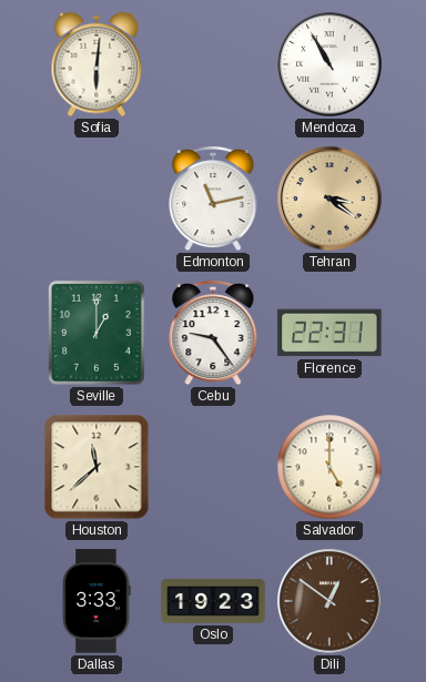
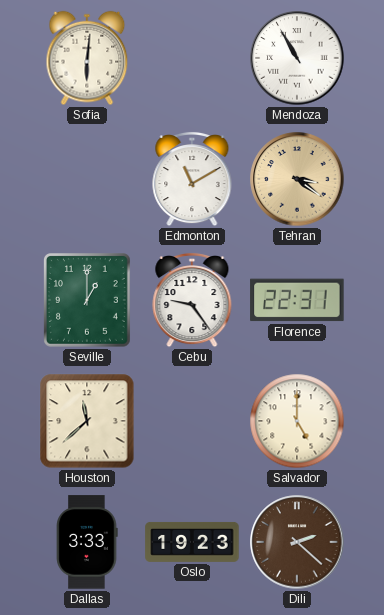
Edmonton: 11:13 -> 11:10
Dili: 12:51 -> 2:22
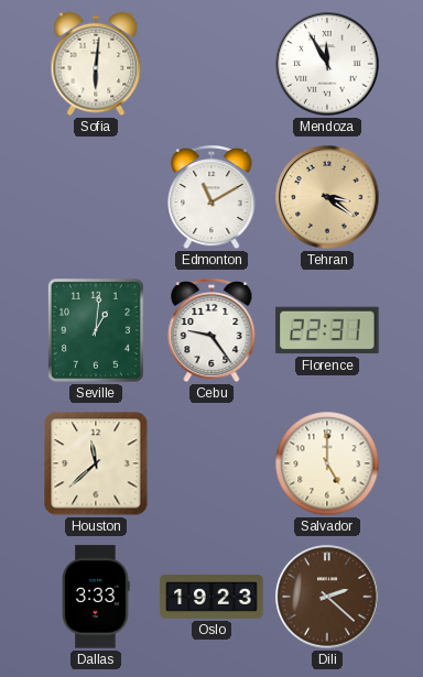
Mendoza: 10:55 -> 11:55
Seville: 1:00 -> 1:01
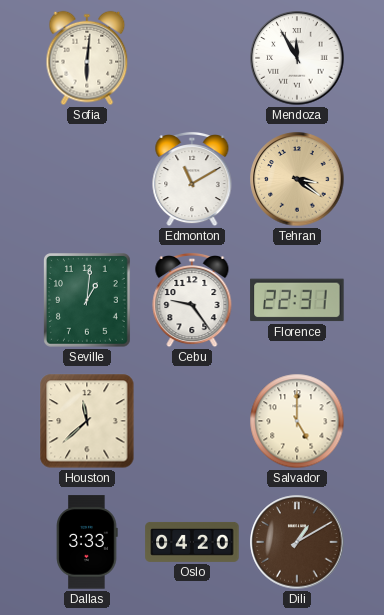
Oslo: 19:23 -> 04:20
Dili: 2:22 -> 1:10
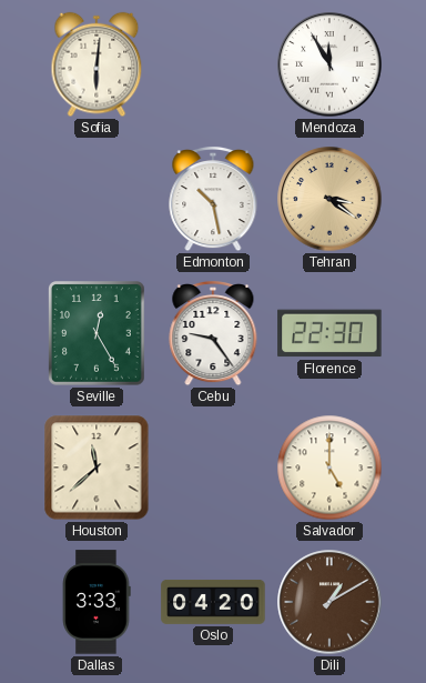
Edmonton: 11:10 -> 10:28
Seville: 1:01 -> 12:25
Florence: 22:31 -> 22:30
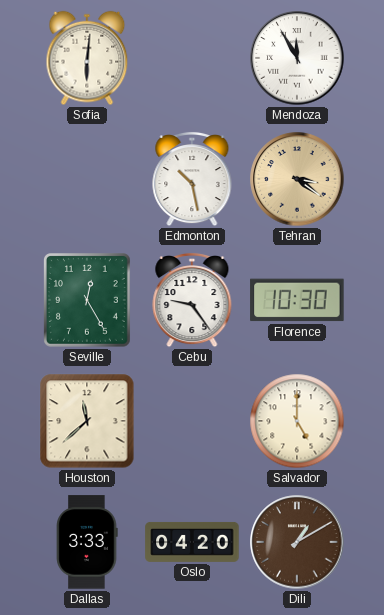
Florence: 22:30 -> 10:30
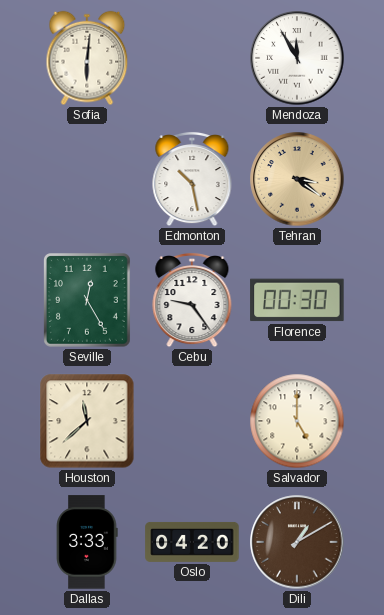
Florence: 10:30 -> 00:30
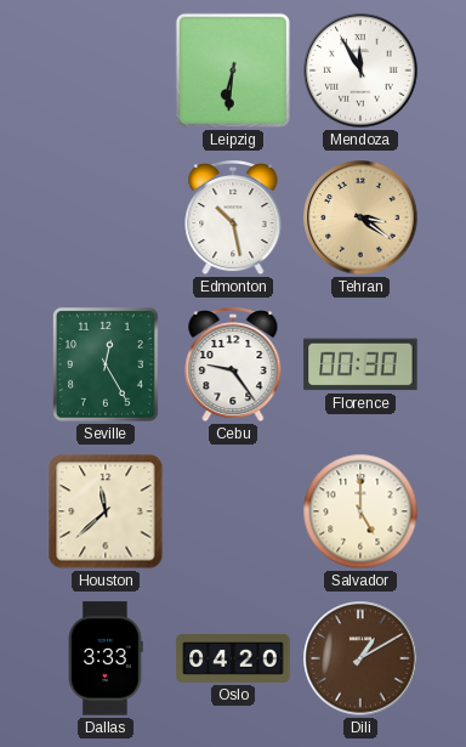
Sofia: 6:01 -> none
Leipzig: none -> 6:31
